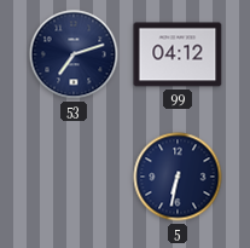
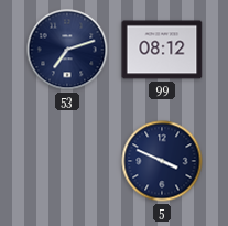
99: 04:12 -> 08:12
5: 6:32 -> 3:49
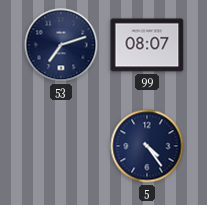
99: 08:12 -> 08:07
5: 3:49 -> 4:24
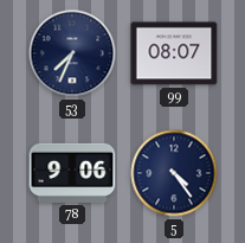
53: 7:12 -> 7:34
78: none -> 9:06
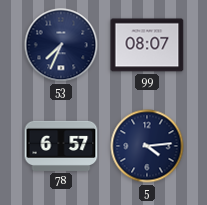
78: 9:06 -> 6:57
5: 4:24 -> 4:14
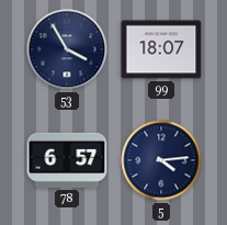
53: 7:34 -> 3:55
99: 08:07 -> 18:07
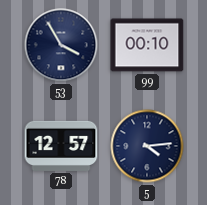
99: 18:07 -> 00:10
78: 6:57 -> 12:57
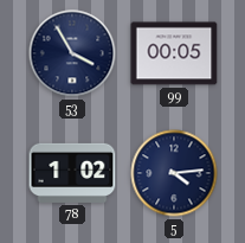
99: 00:10 -> 00:05
78: 12:57 -> 1:02
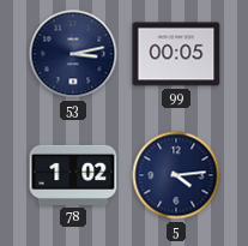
53: 3:55 -> 3:13
